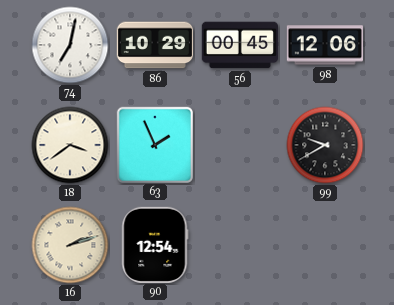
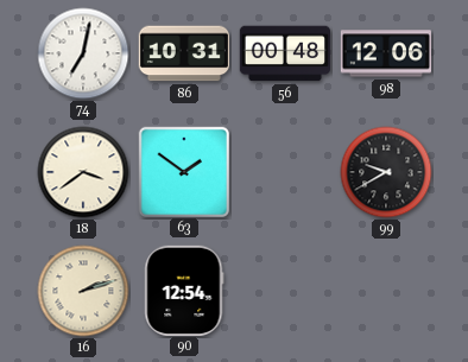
86: 10:29 -> 10:31
56: 00:45 -> 00:48
63: 1:56 -> 1:51
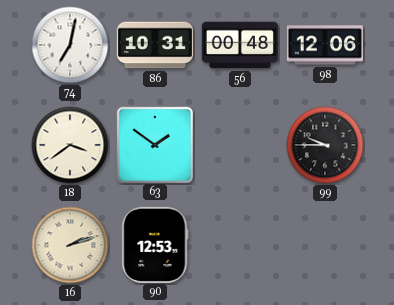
99: 9:40 -> 9:45
90: 12:54 -> 12:53
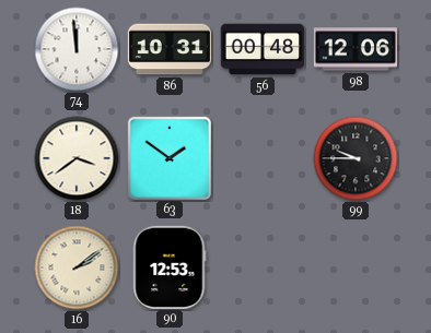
74: 7:02 -> 11:59
16: 2:12 -> 2:09
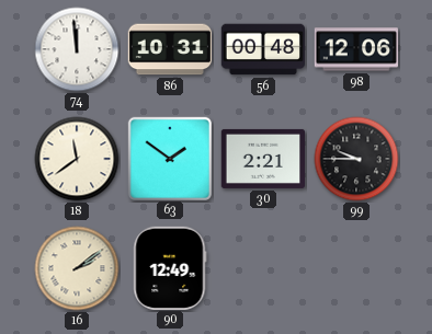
18: 3:39 -> 11:39
30: none -> 2:21
90: 12:53 -> 12:49
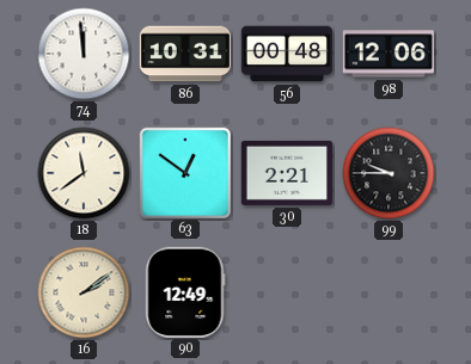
63: 1:51 -> 12:51
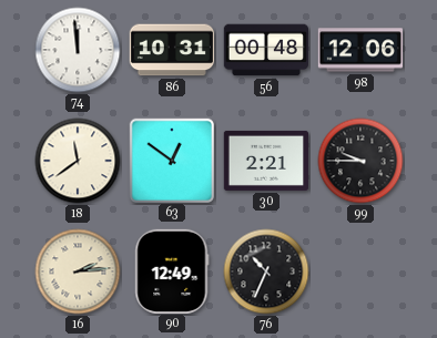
16: 2:09 -> 2:14
76: none -> 10:34
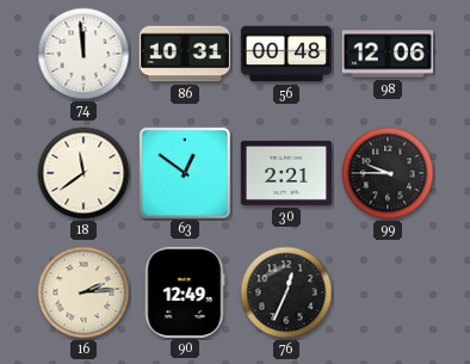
76: 10:34 -> 12:34
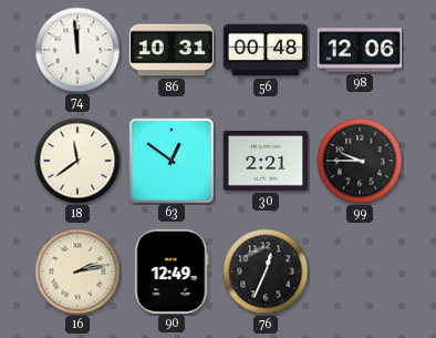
16: 2:14 -> 2:13
